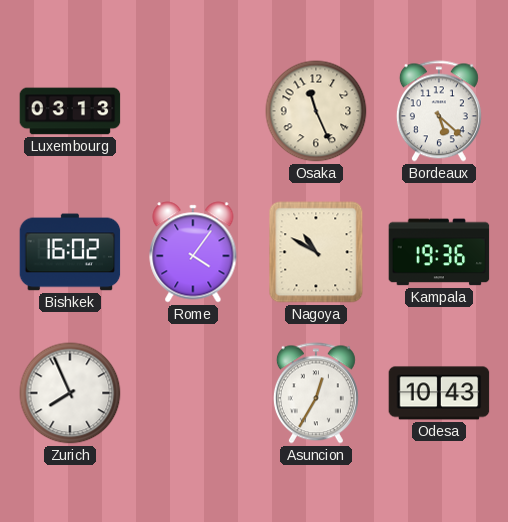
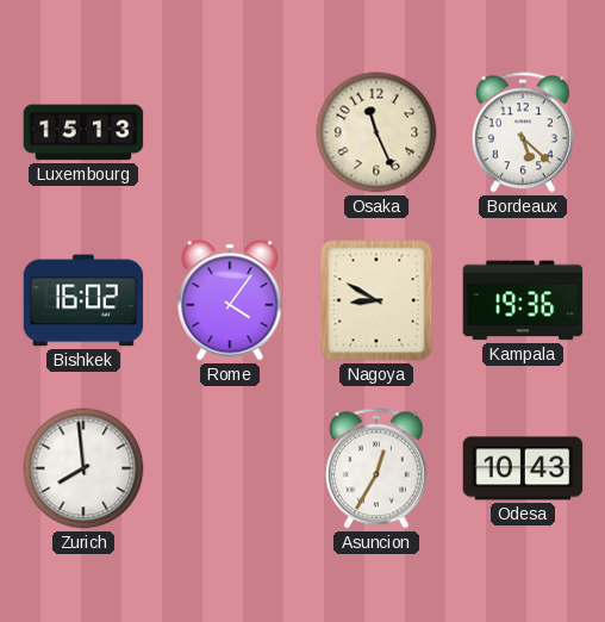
Luxembourg: 03:13 -> 15:13
Nagoya: 10:50 -> 8:50
Zurich: 7:56 -> 7:59
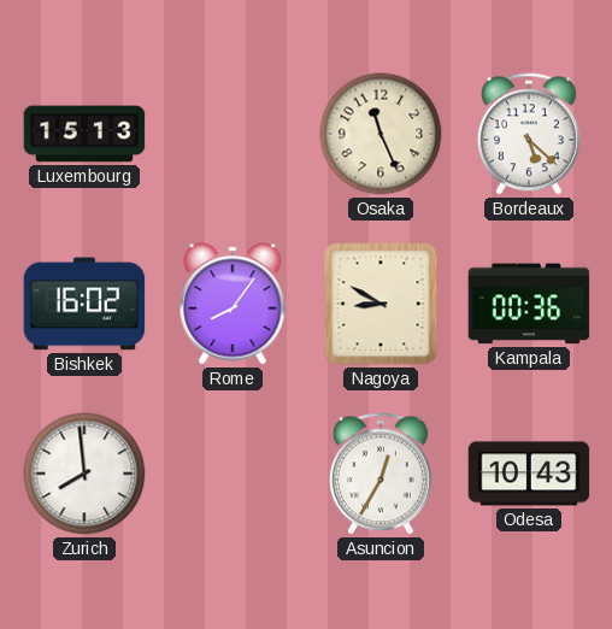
Rome: 4:06 -> 8:06
Kampala: 19:36 -> 00:36
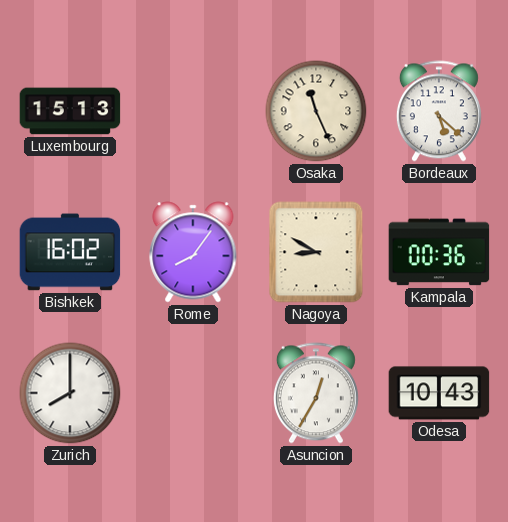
Zurich: 7:59 -> 8:00
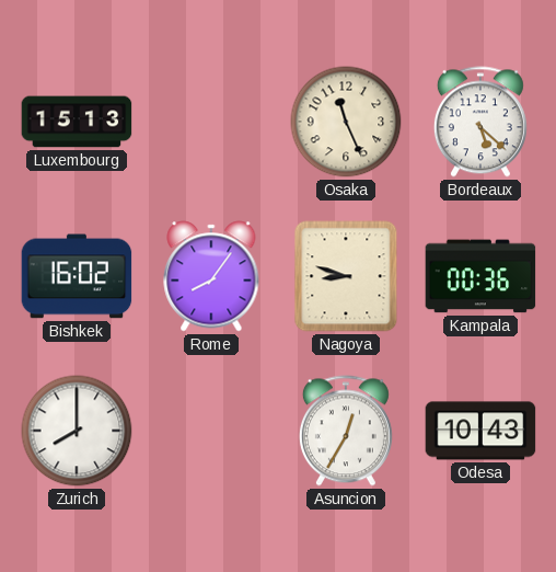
Nagoya: 8:50 -> 8:48
